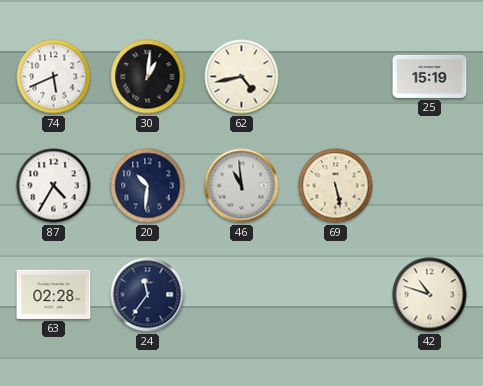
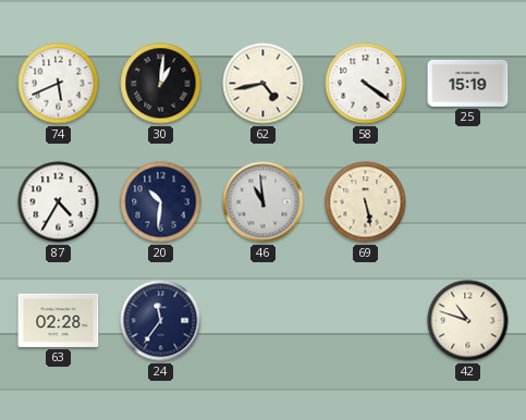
58: none -> 4:21
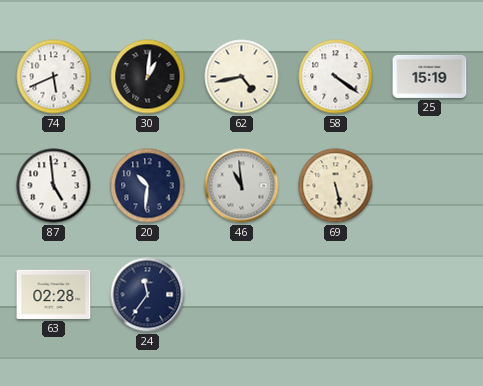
87: 4:35 -> 4:59
42: 10:48 -> none
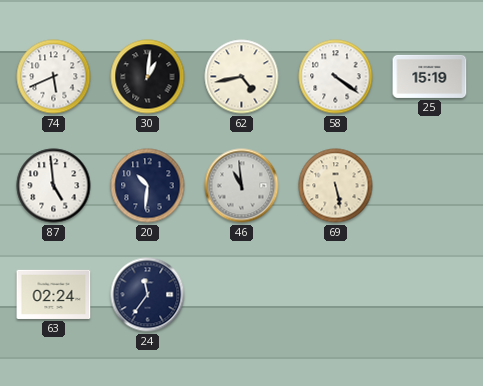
63: 02:28 -> 02:24
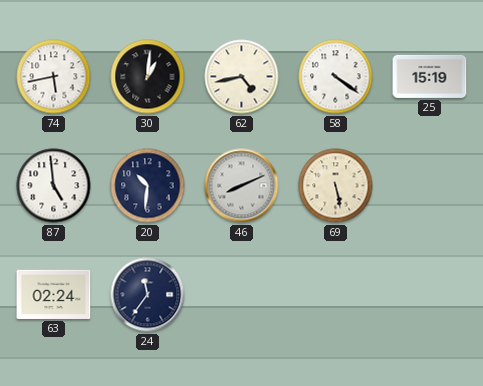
74: 5:41 -> 5:43
46: 10:59 -> 8:11
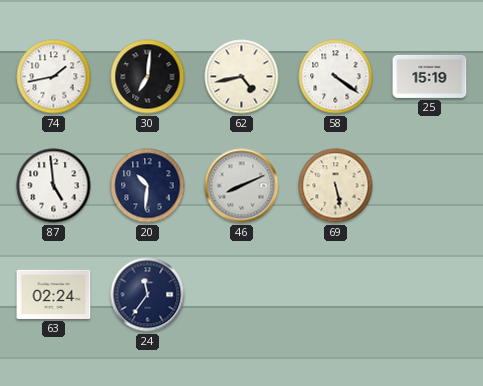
74: 5:43 -> 1:43
30: 1:01 -> 7:01
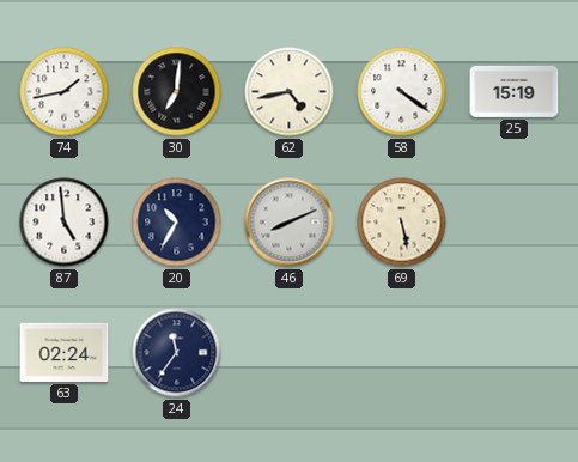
20: 10:31 -> 10:35
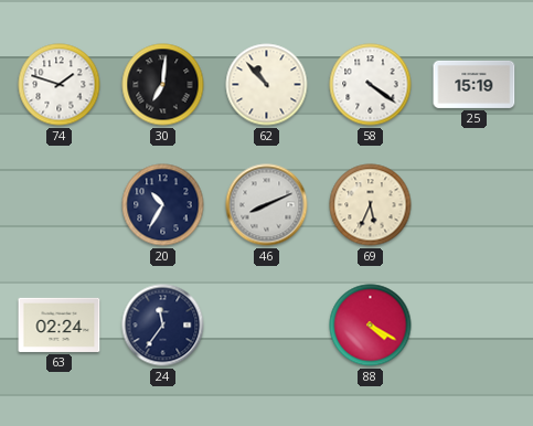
74: 1:43 -> 1:48
62: 4:43 -> 10:53
87: 4:59 -> none
69: 5:28 -> 5:34
88: none -> 4:20
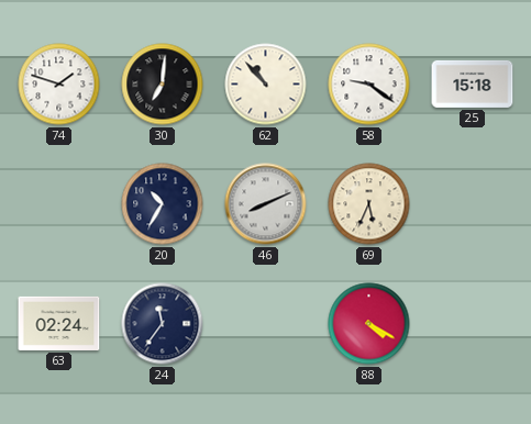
58: 4:21 -> 9:21
25: 15:19 -> 15:18
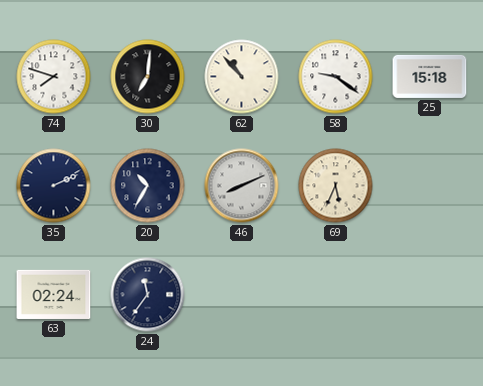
74: 1:48 -> 7:48
35: none -> 2:11
88: 4:20 -> none
